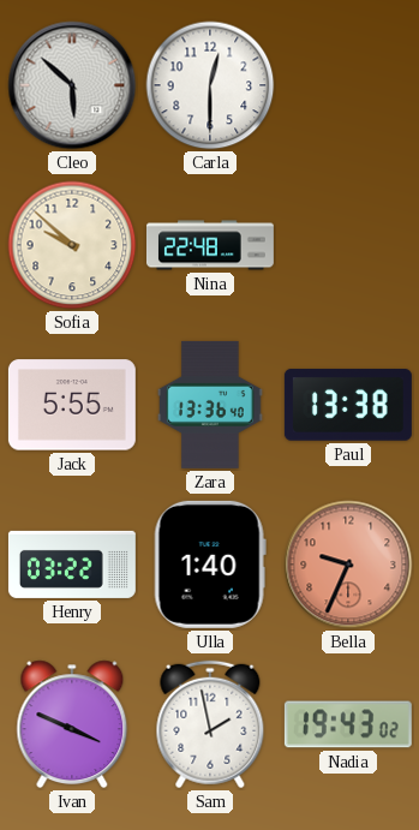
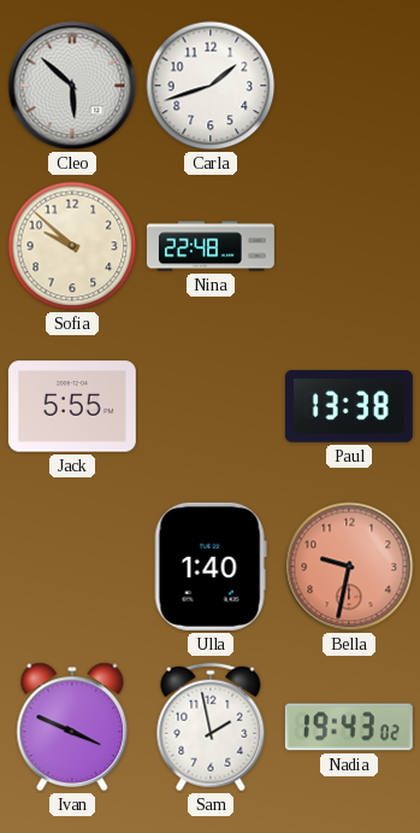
Carla: 12:30 -> 1:42
Zara: 13:36 -> none
Henry: 03:22 -> none
Bella: 9:34 -> 9:32
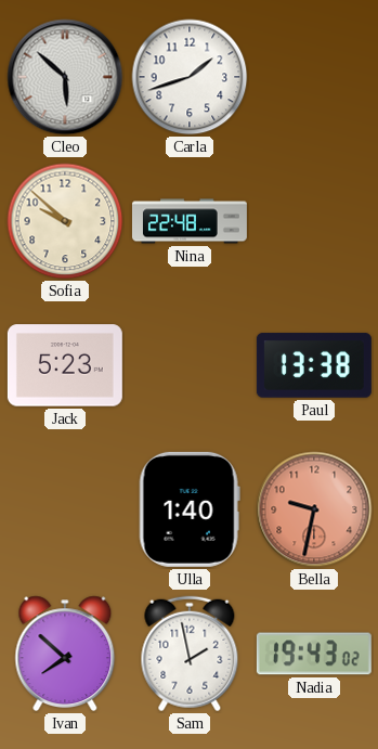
Jack: 5:55 -> 5:23
Ivan: 3:49 -> 7:52
